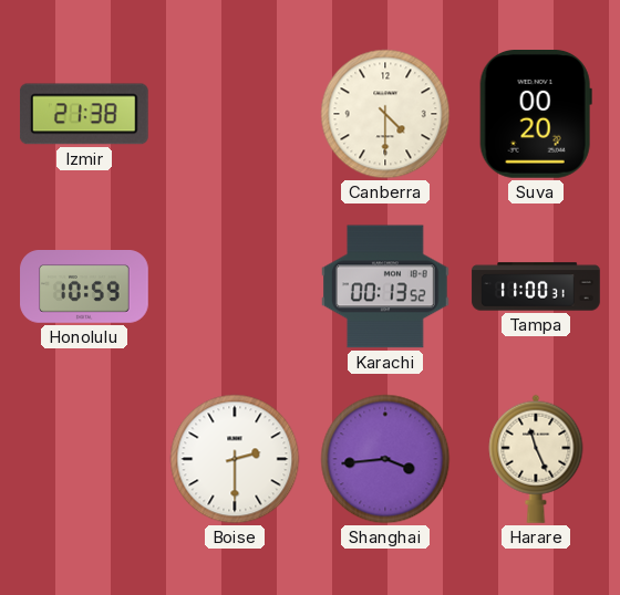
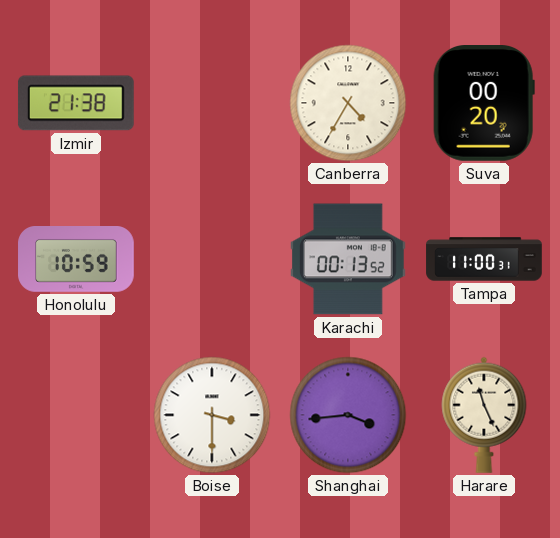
Canberra: 4:30 -> 4:35
Boise: 2:30 -> 3:30
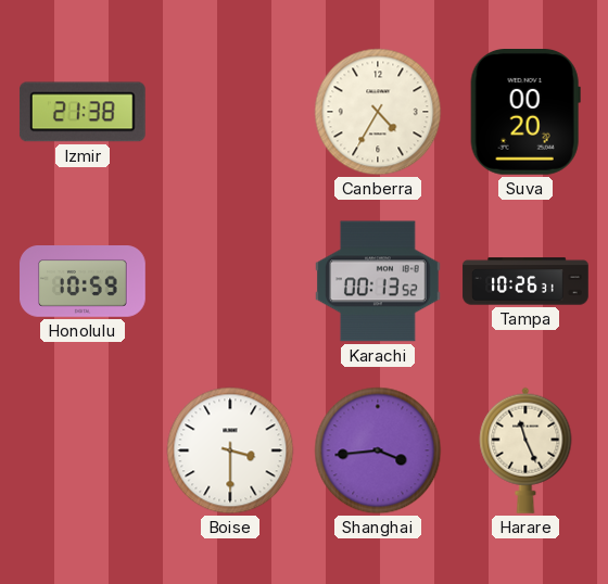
Tampa: 11:00 -> 10:26
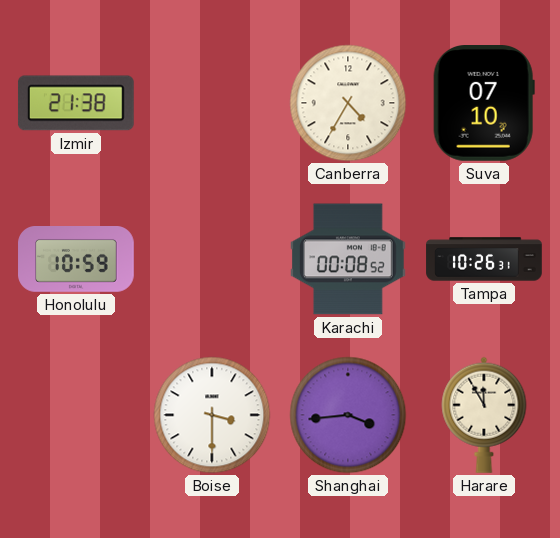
Suva: 00:20 -> 07:10
Karachi: 00:13 -> 00:08
Harare: 11:26 -> 11:55
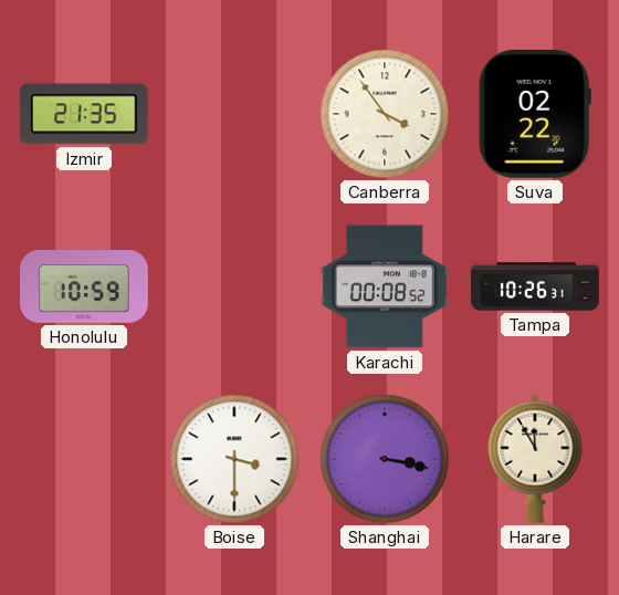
Izmir: 21:38 -> 21:35
Canberra: 4:35 -> 3:54
Suva: 07:10 -> 02:22
Shanghai: 3:44 -> 3:17
